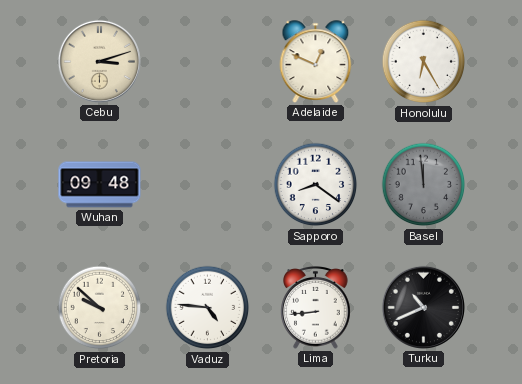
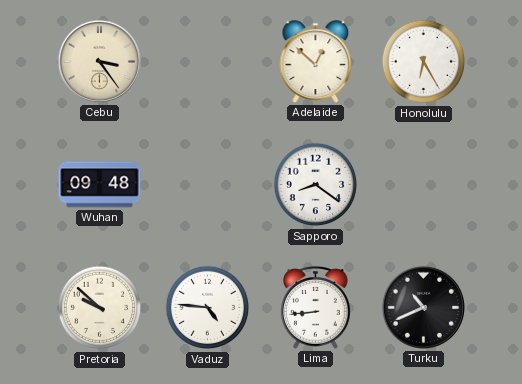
Cebu: 3:12 -> 3:24
Adelaide: 12:49 -> 12:52
Basel: 11:59 -> none
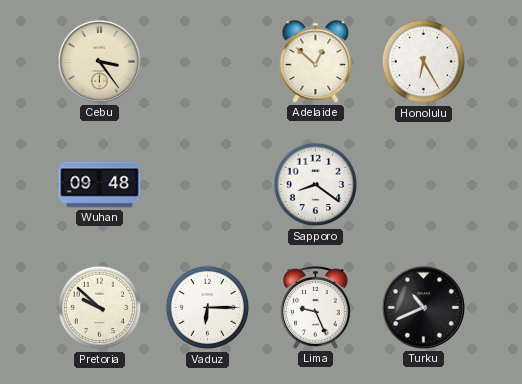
Vaduz: 4:46 -> 6:15
Lima: 8:44 -> 9:26
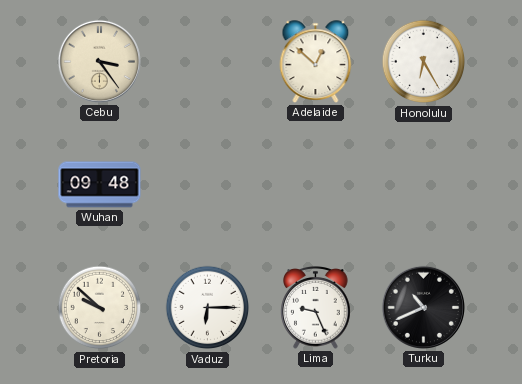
Sapporo: 8:21 -> none
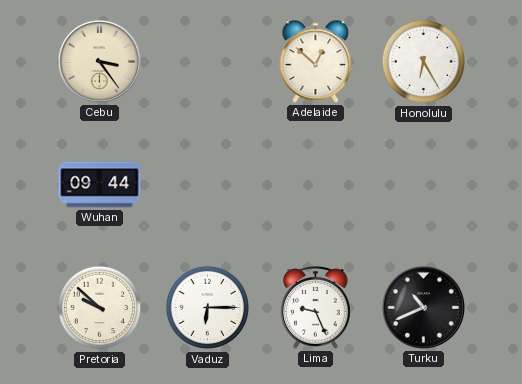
Wuhan: 09:48 -> 09:44
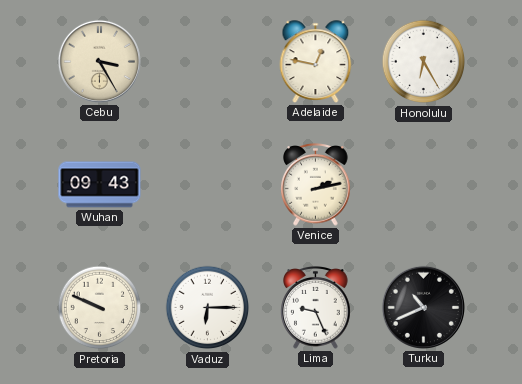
Cebu: 3:24 -> 3:25
Adelaide: 12:52 -> 12:47
Wuhan: 09:44 -> 09:43
Venice: none -> 2:13
Pretoria: 9:52 -> 9:49
